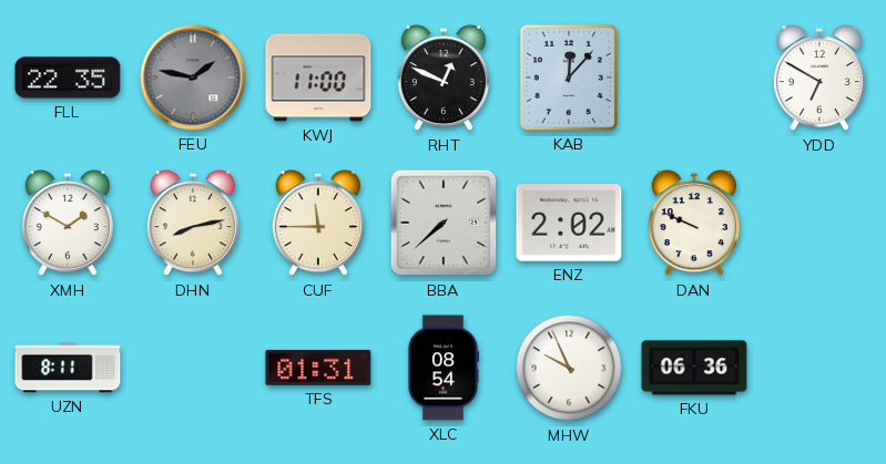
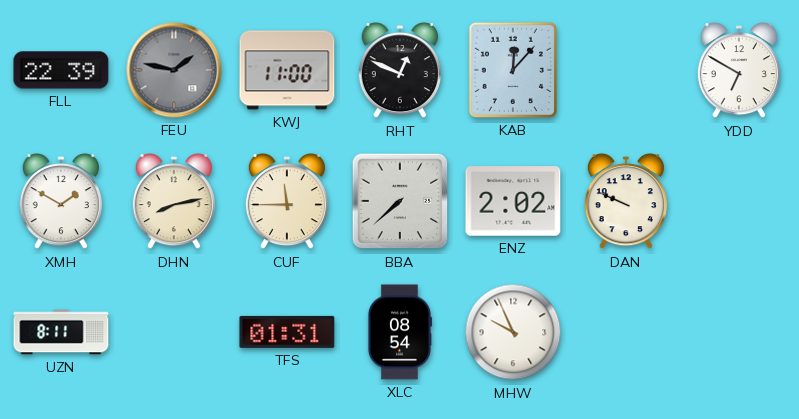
FLL: 22:35 -> 22:39
FKU: 06:36 -> none
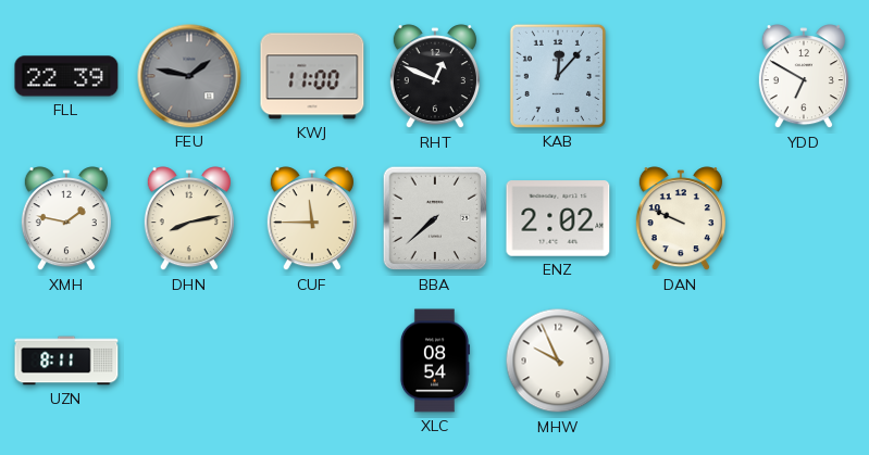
XMH: 1:50 -> 1:47
TFS: 01:31 -> none
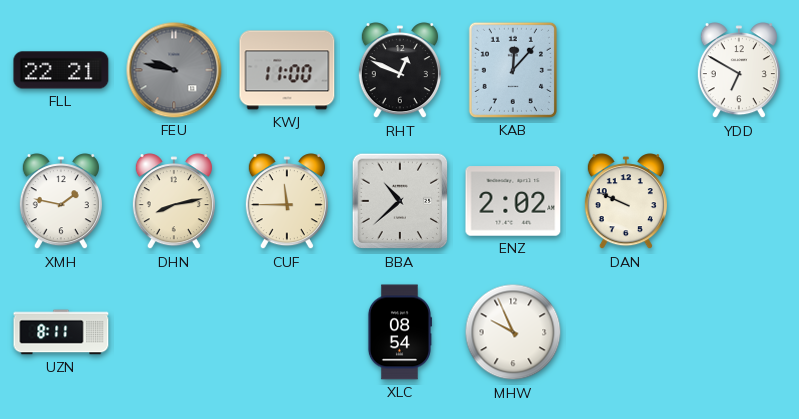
FLL: 22:39 -> 22:21
FEU: 1:47 -> 9:47
BBA: 7:38 -> 10:38
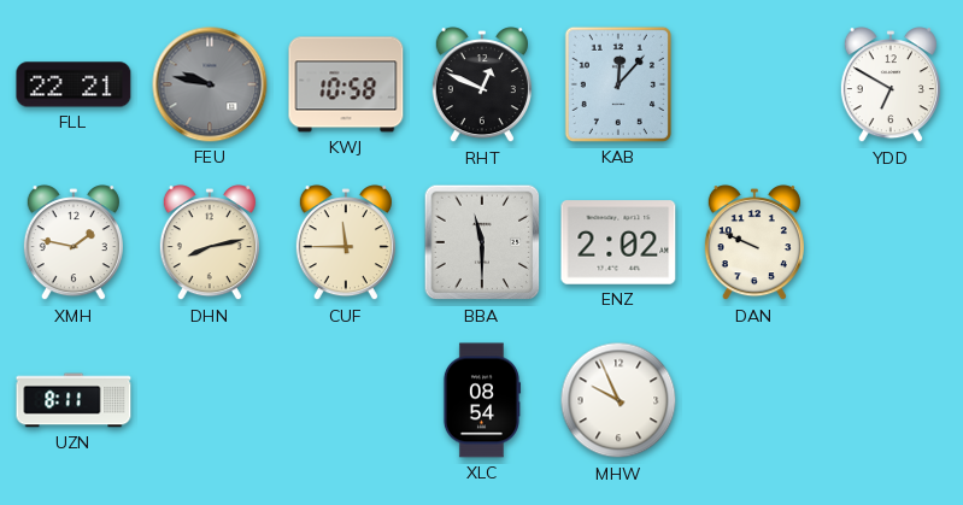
KWJ: 11:00 -> 10:58
BBA: 10:38 -> 11:30
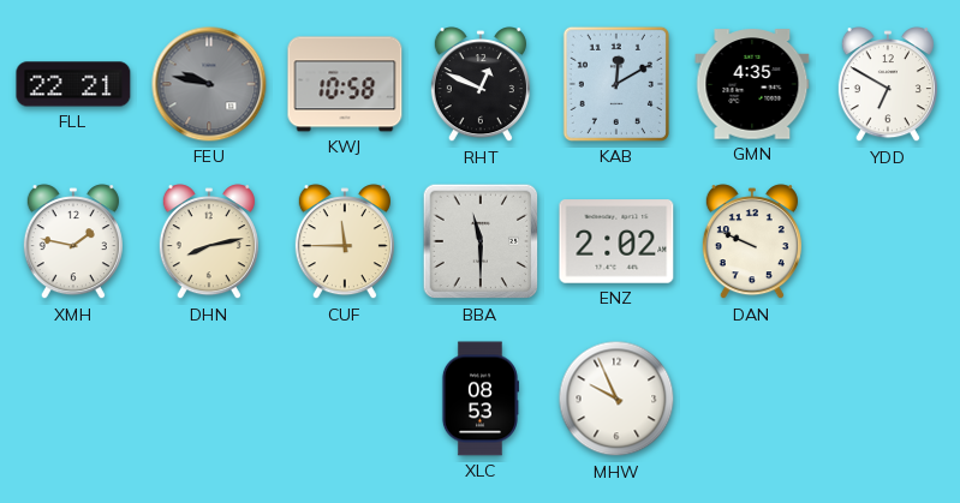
KAB: 12:07 -> 12:10
GMN: none -> 4:35
UZN: 8:11 -> none
XLC: 08:54 -> 08:53
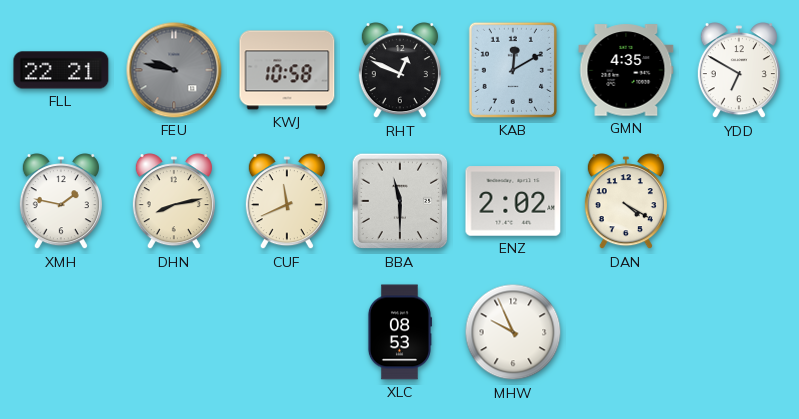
CUF: 11:45 -> 11:41
DAN: 9:49 -> 4:20
